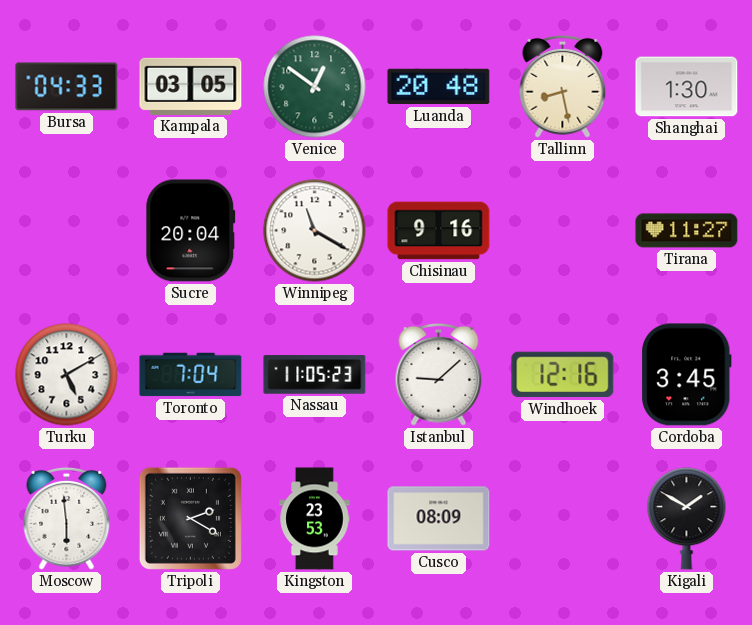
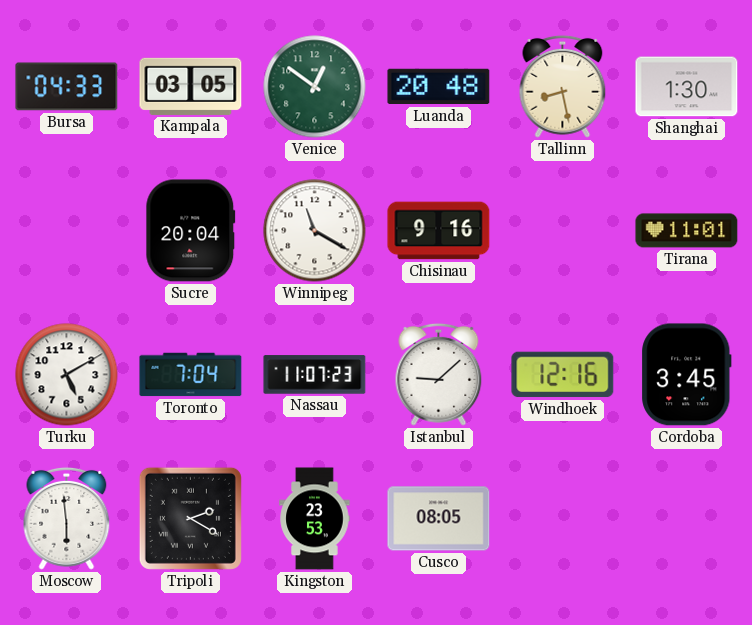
Tirana: 11:27 -> 11:01
Nassau: 11:05 -> 11:07
Cusco: 08:09 -> 08:05
Kigali: 1:50 -> none
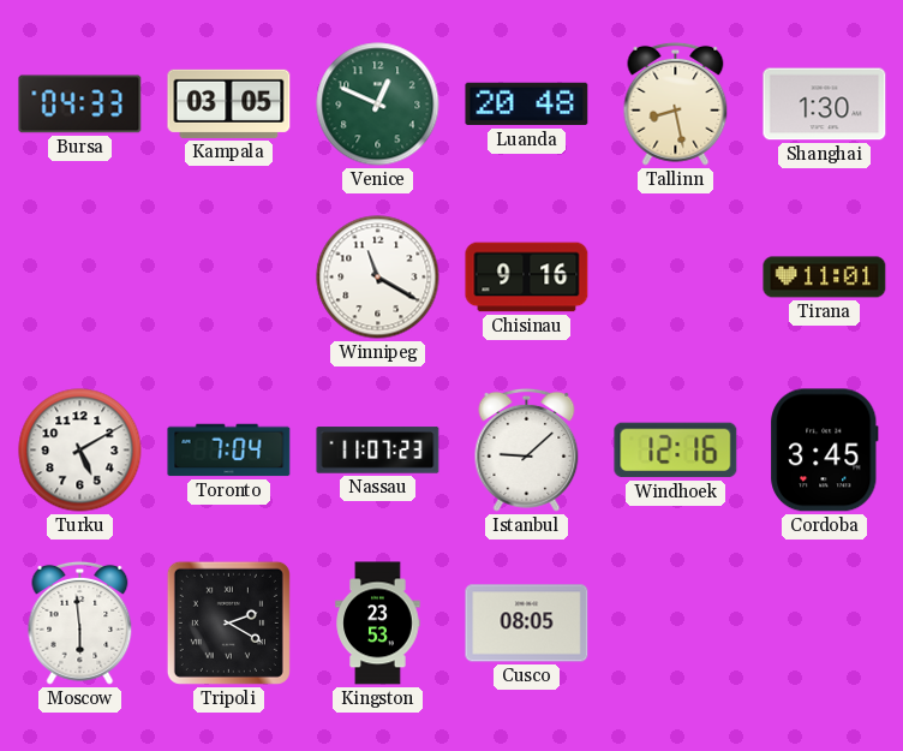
Venice: 12:51 -> 12:49
Sucre: 20:04 -> none
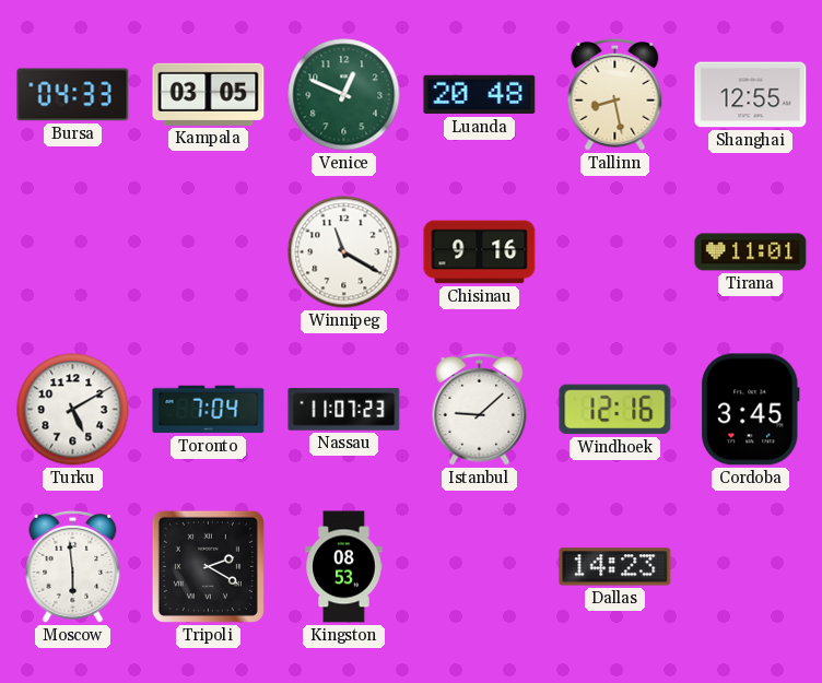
Shanghai: 1:30 -> 12:55
Kingston: 23:53 -> 08:53
Cusco: 08:05 -> none
Dallas: none -> 14:23
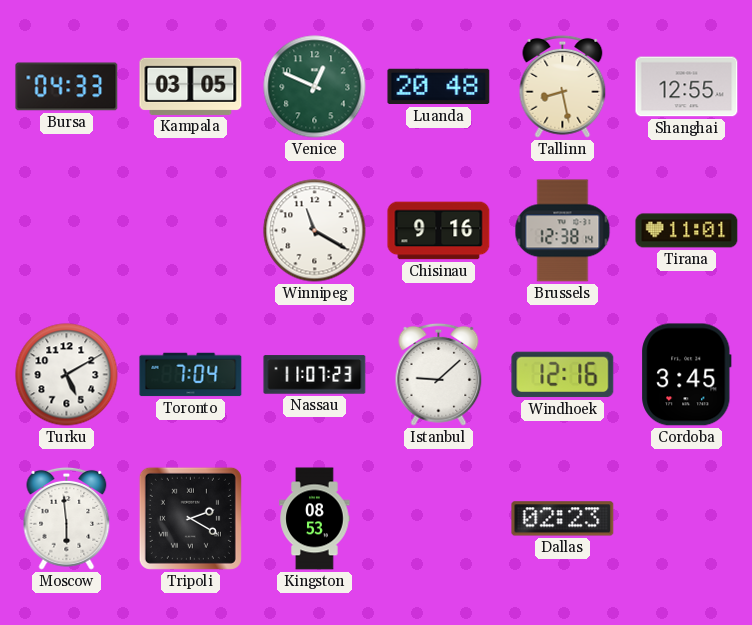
Brussels: none -> 12:38
Dallas: 14:23 -> 02:23
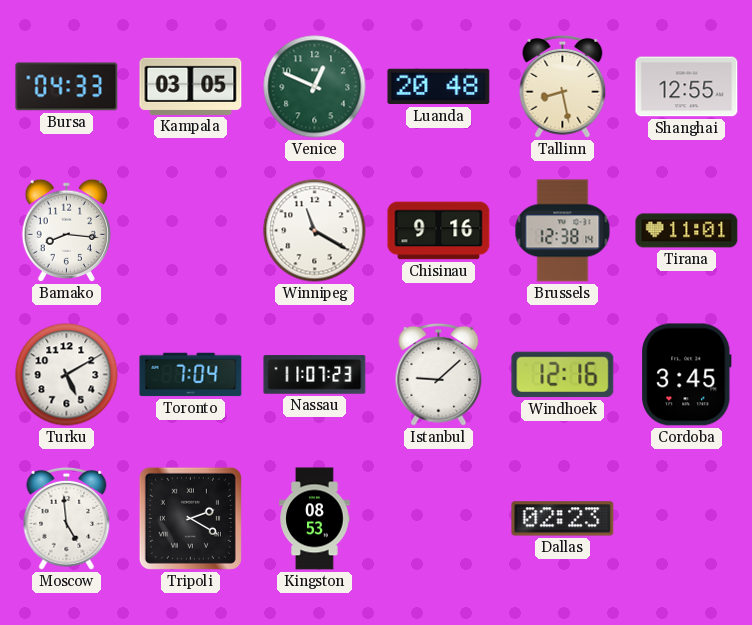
Bamako: none -> 8:16
Moscow: 5:59 -> 4:59
